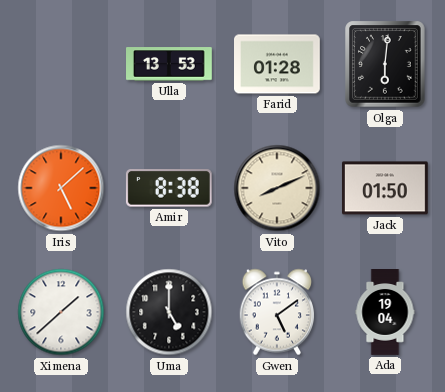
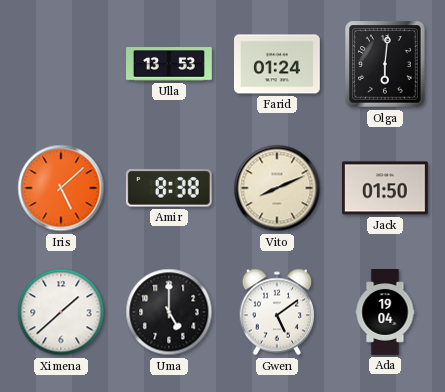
Farid: 01:28 -> 01:24
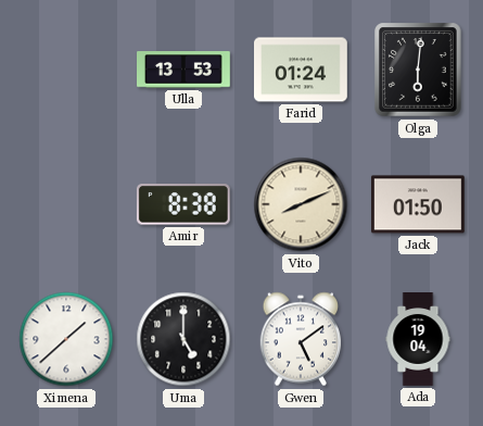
Iris: 5:08 -> none
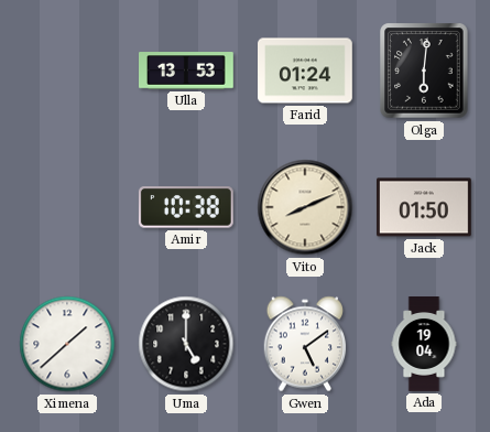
Amir: 8:38 -> 10:38
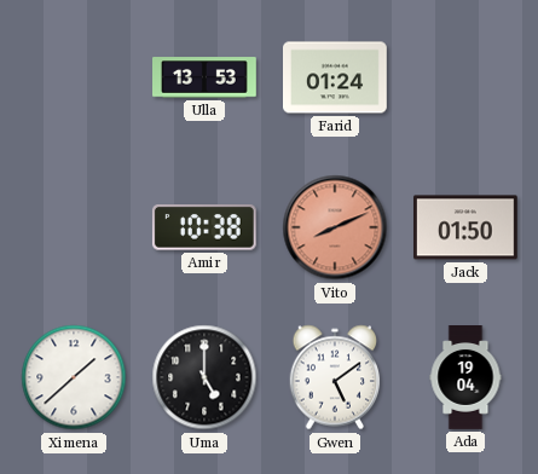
Olga: 6:01 -> none
Vito dial: cream -> salmon
